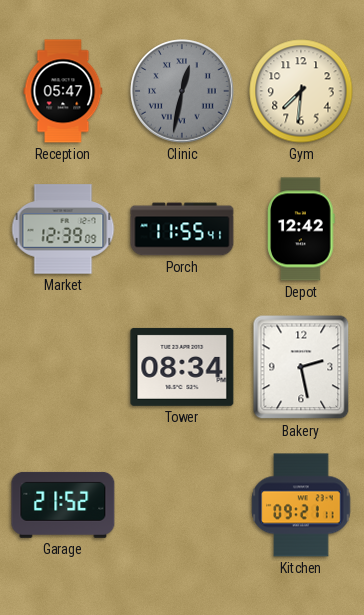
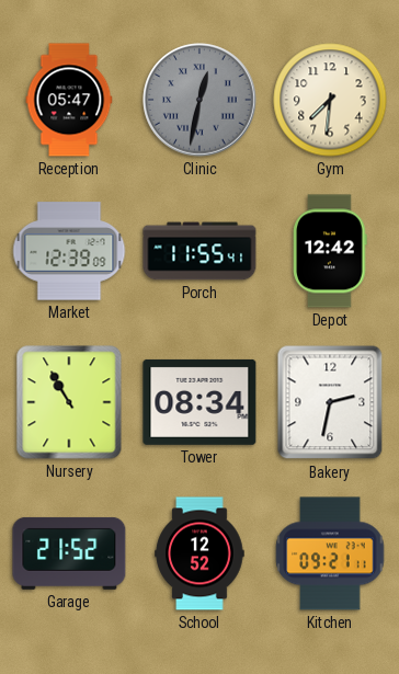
Nursery: none -> 10:55
Bakery: 2:28 -> 2:32
School: none -> 12:52
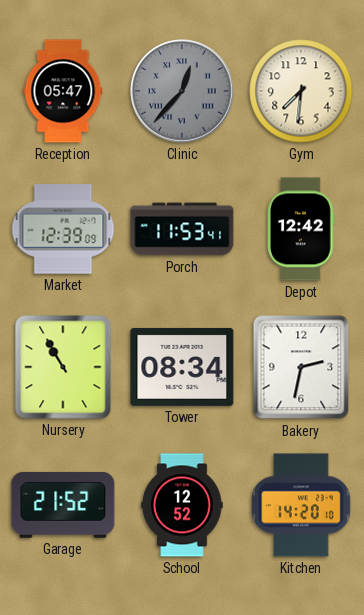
Clinic: 12:32 -> 12:37
Porch: 11:55 -> 11:53
Kitchen: 09:21 -> 14:20
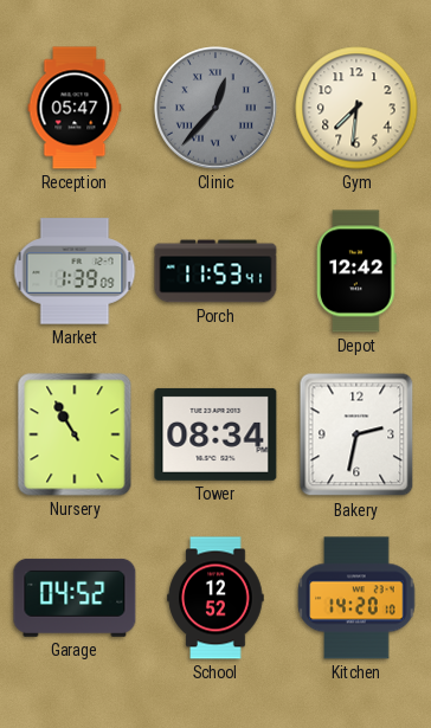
Market: 12:39 -> 1:39
Garage: 21:52 -> 04:52
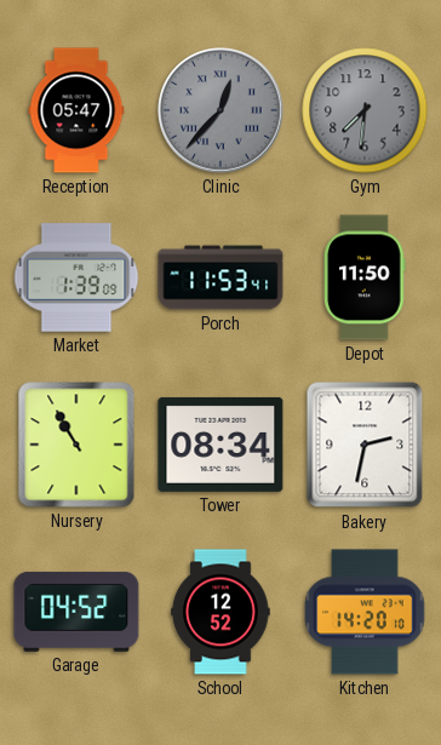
Gym dial: cream -> grey
Depot: 12:42 -> 11:50
